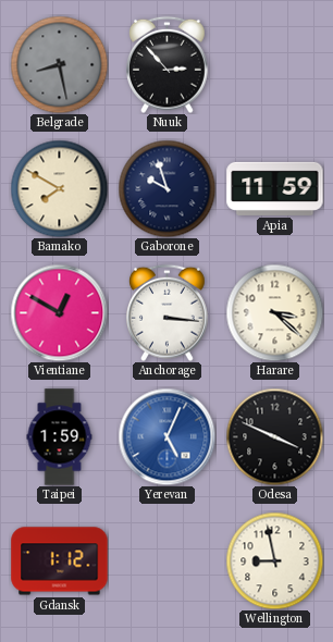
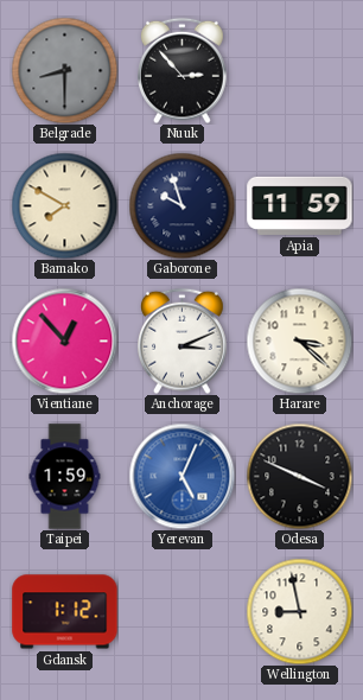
Belgrade: 8:28 -> 8:30
Vientiane: 12:50 -> 12:53
Anchorage: 3:16 -> 3:11
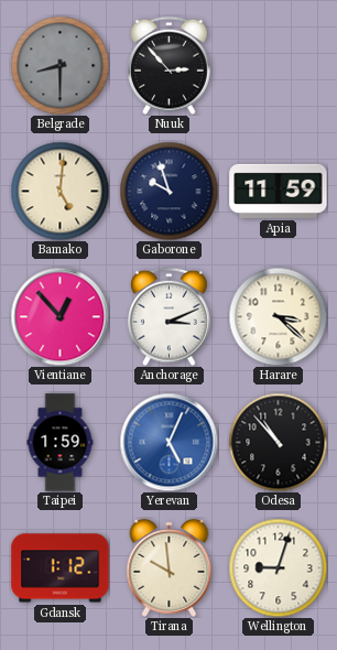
Bamako: 7:50 -> 5:01
Odesa: 3:49 -> 10:53
Tirana: none -> 9:59
Wellington: 8:58 -> 9:03
